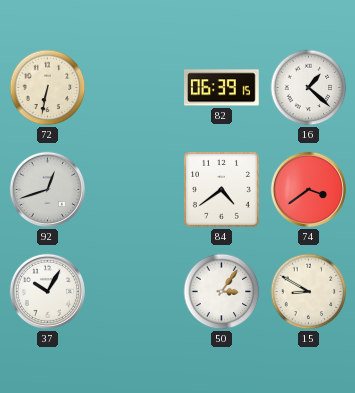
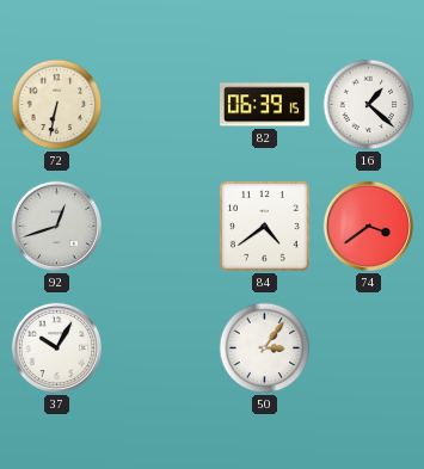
15: 8:50 -> none
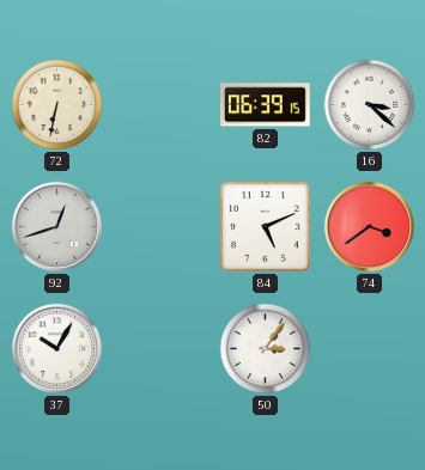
16: 1:22 -> 3:22
84: 4:39 -> 5:11
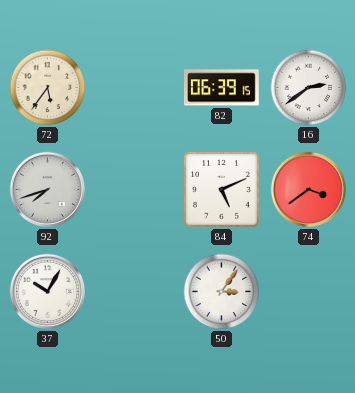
72: 6:32 -> 5:36
16: 3:22 -> 2:39
92: 12:42 -> 7:42
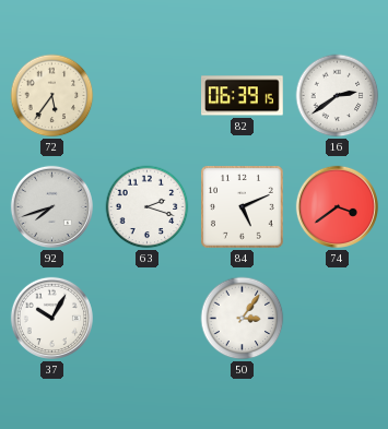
63: none -> 2:18
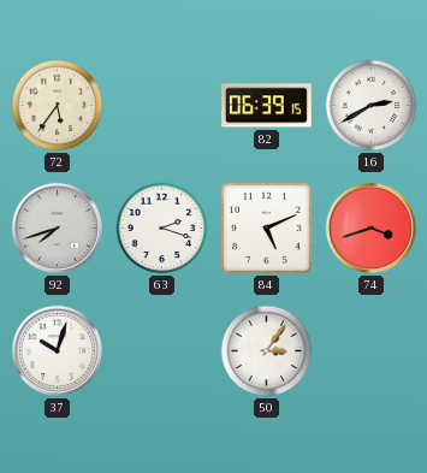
16: 2:39 -> 2:40
74: 3:39 -> 3:42
37: 10:05 -> 10:03
